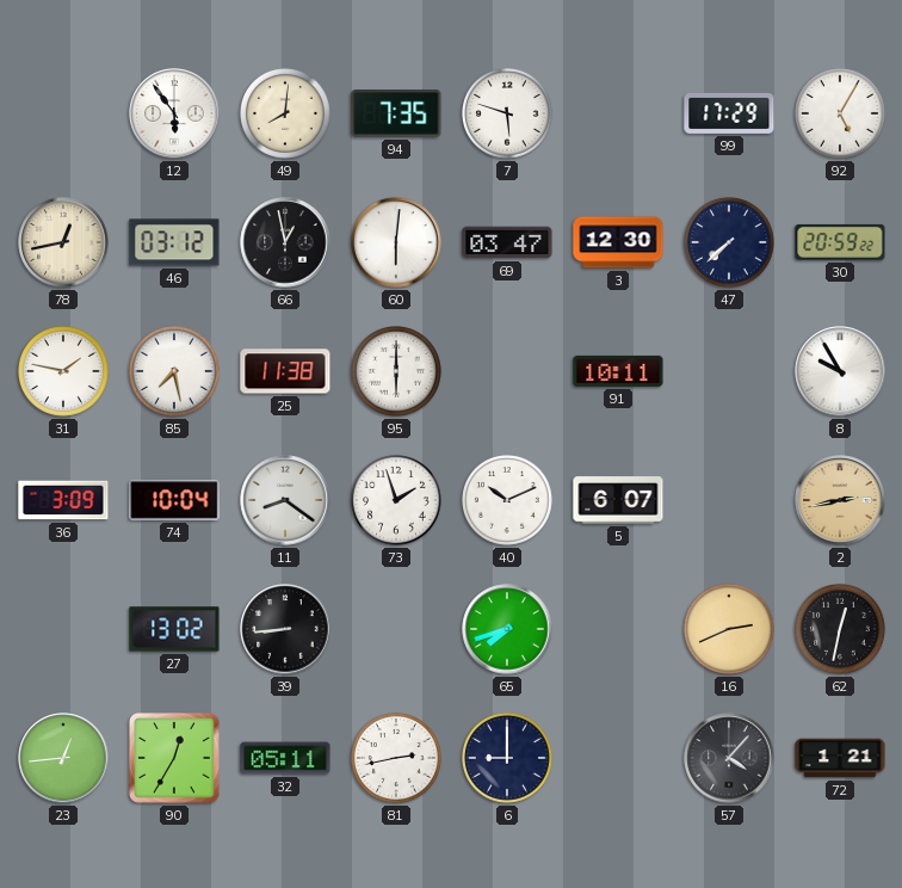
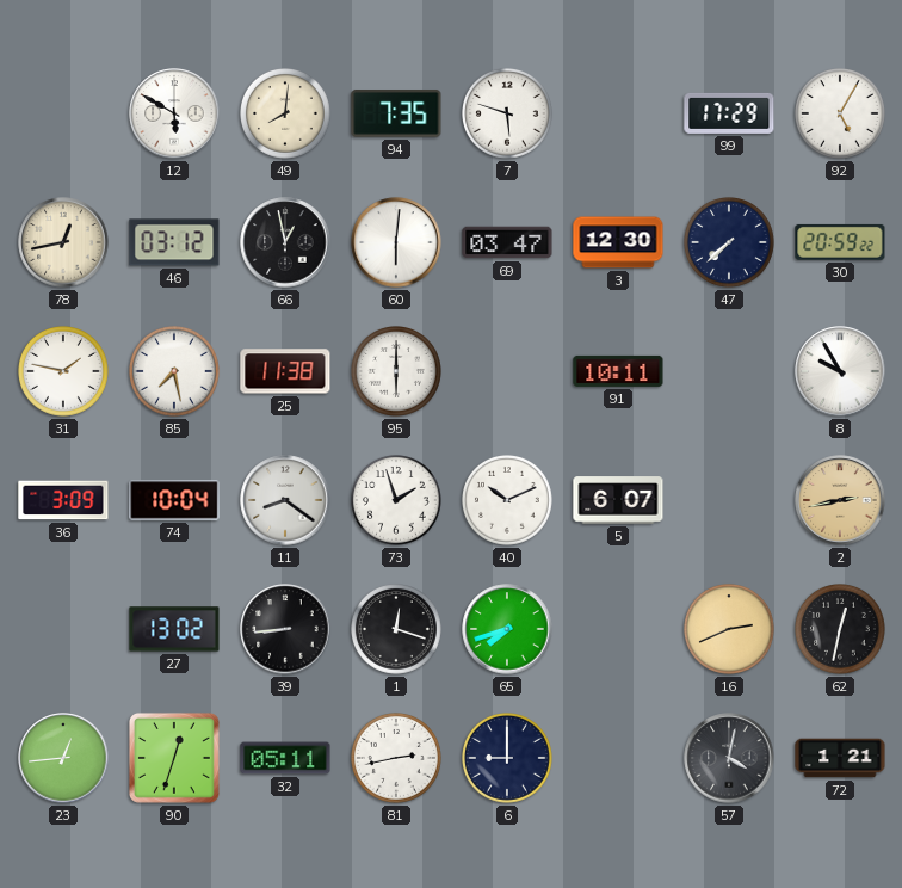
12: 5:54 -> 5:50
1: none -> 12:18
90: 12:35 -> 12:33
57: 4:07 -> 4:02
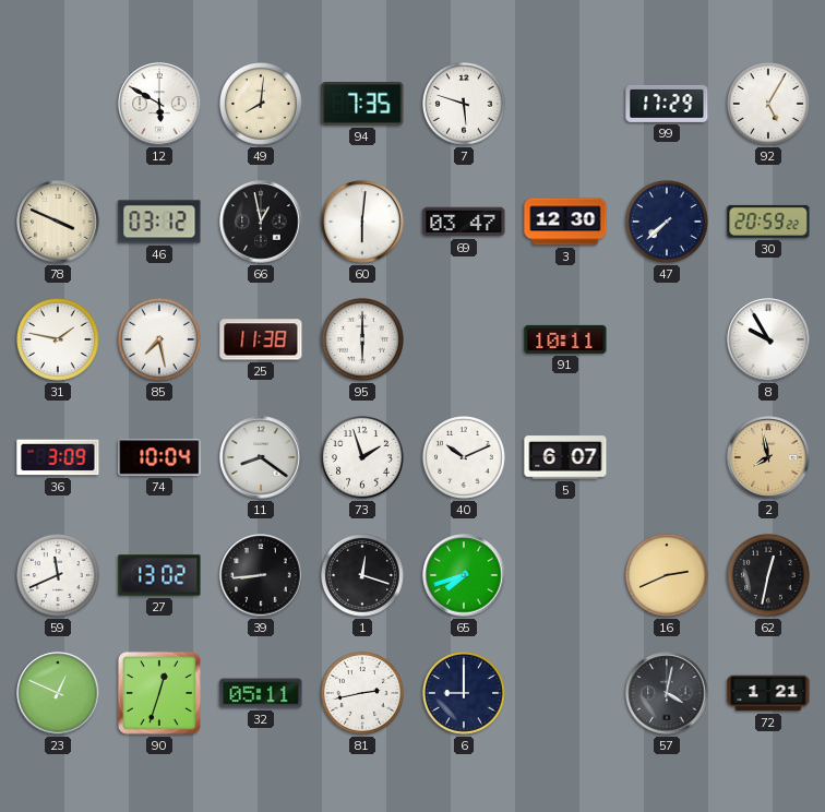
78: 12:43 -> 3:49
2: 2:43 -> 7:58
59: none -> 11:41
23: 12:44 -> 12:49
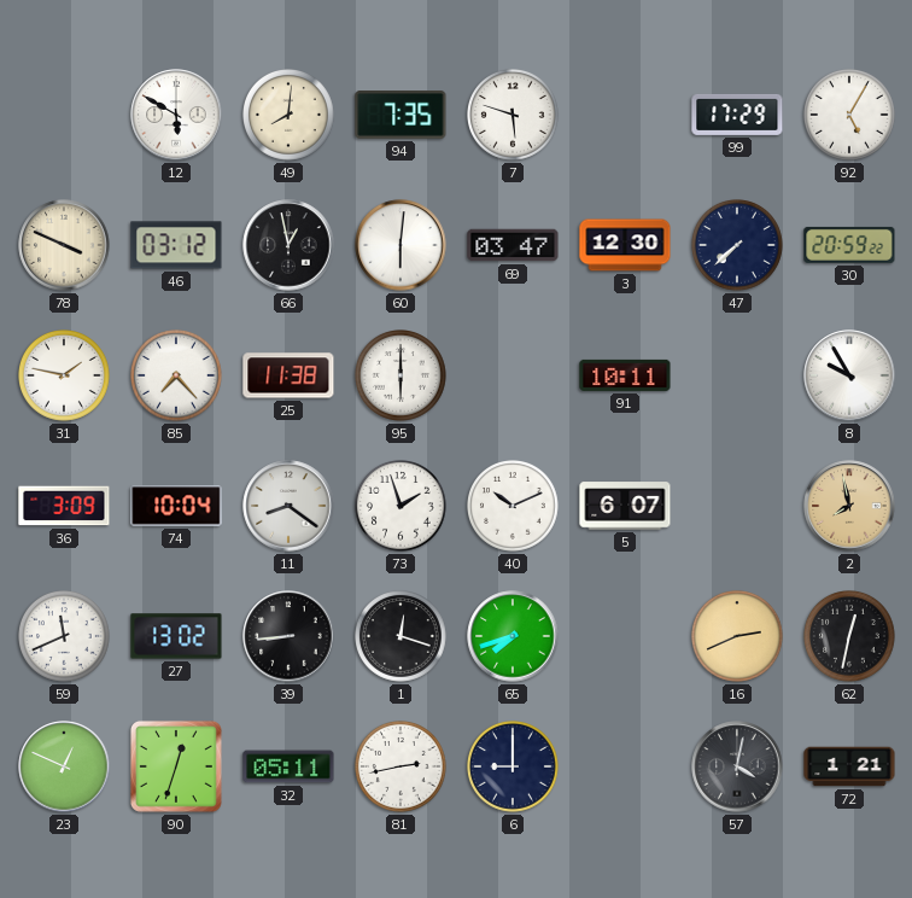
85: 7:28 -> 7:23
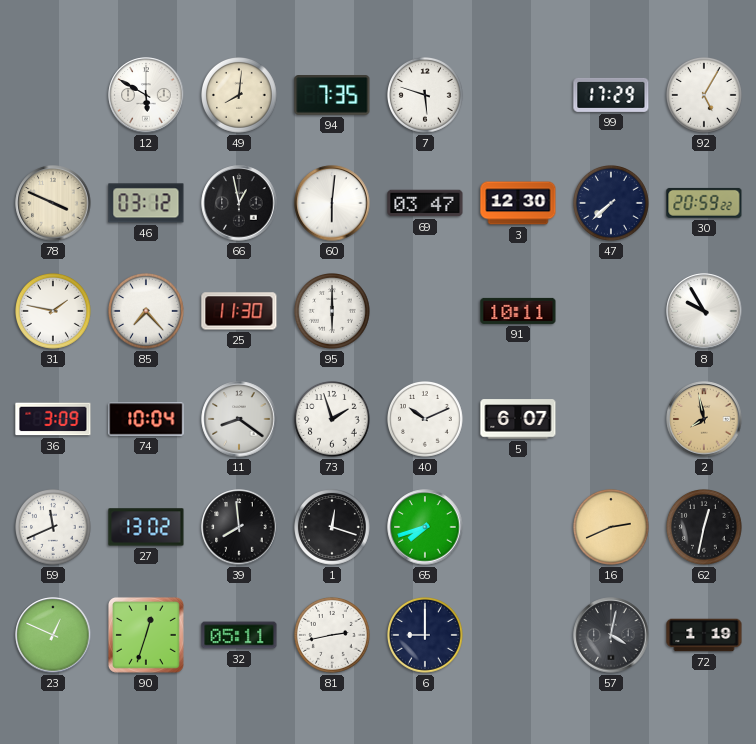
25: 11:38 -> 11:30
39: 8:44 -> 7:59
72: 1:21 -> 1:19
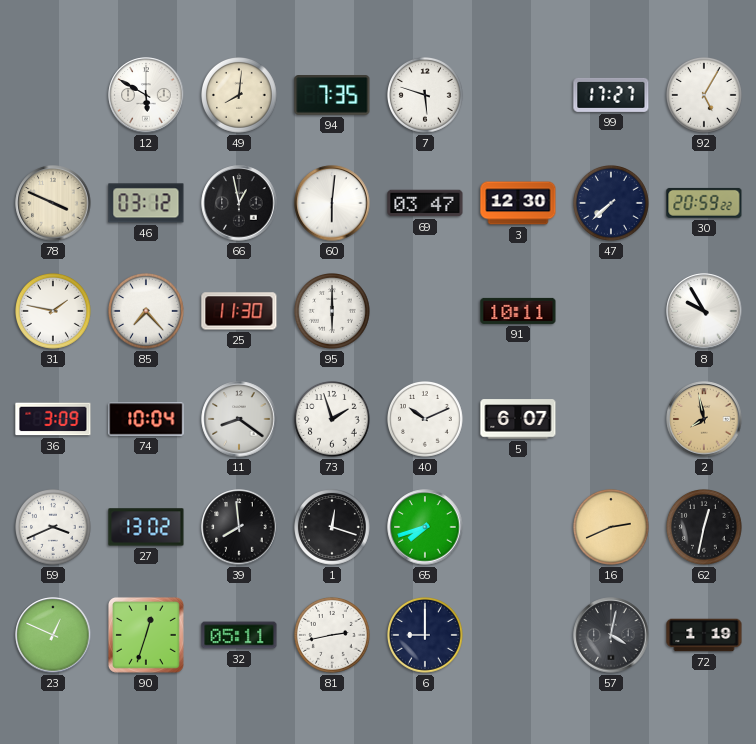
99: 17:29 -> 17:27
59: 11:41 -> 3:41
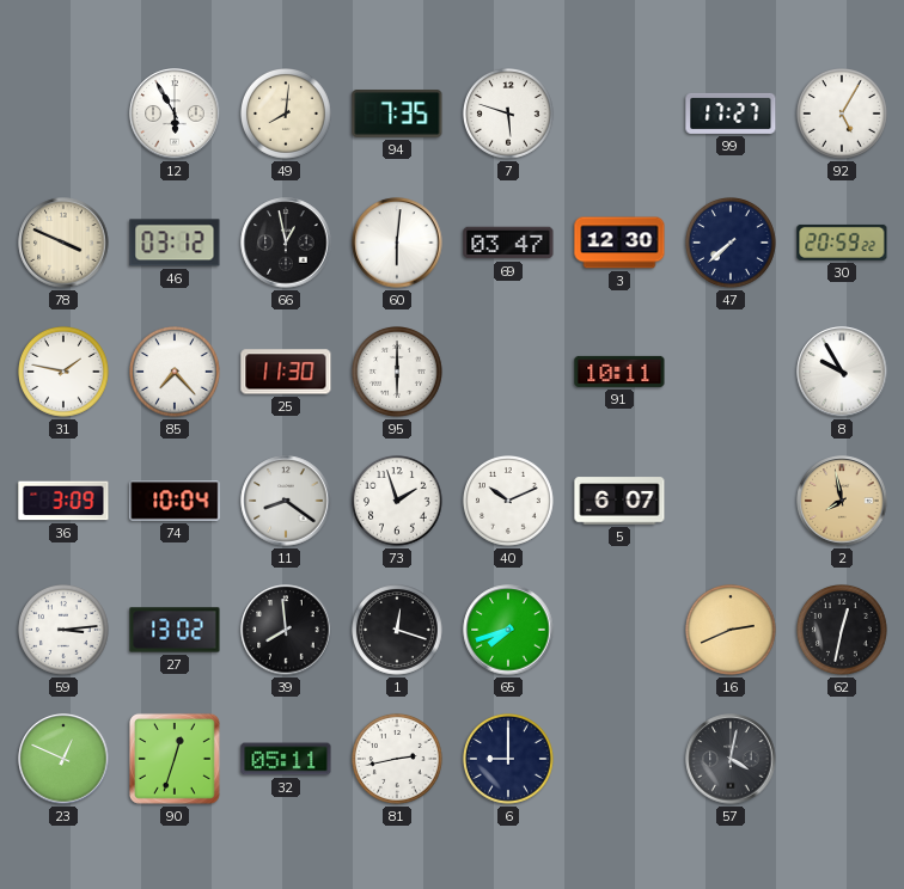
12: 5:50 -> 5:55
59: 3:41 -> 3:14
72: 1:19 -> none
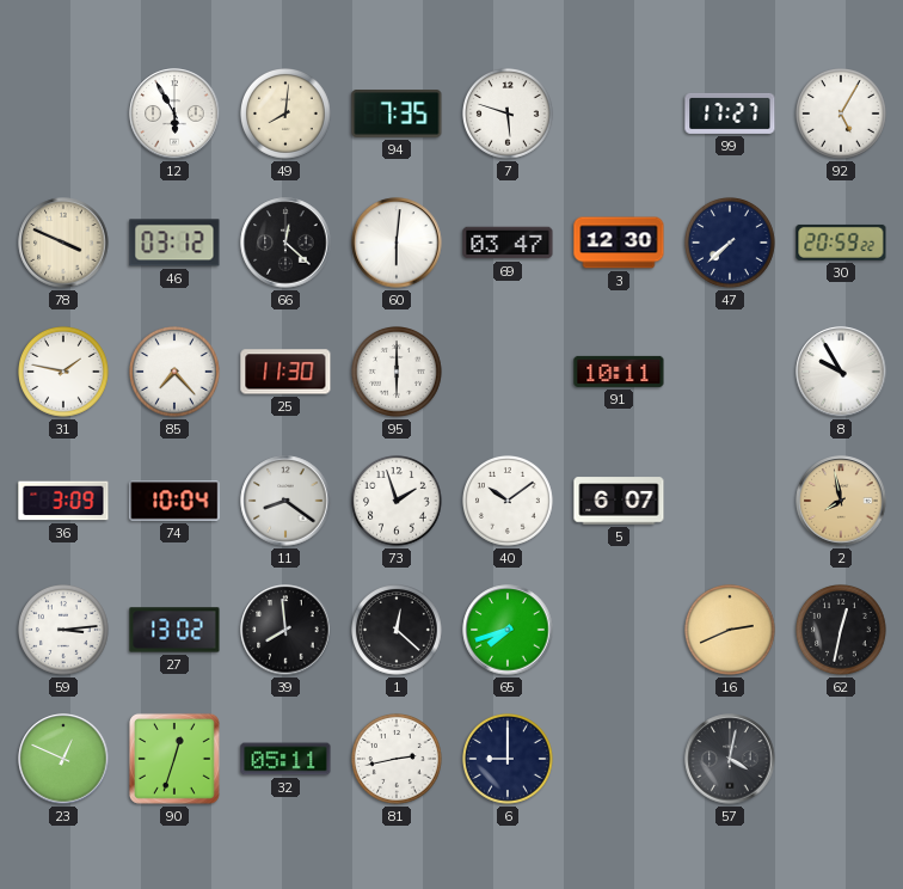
66: 12:58 -> 12:22
40: 10:11 -> 10:09
1: 12:18 -> 12:22
